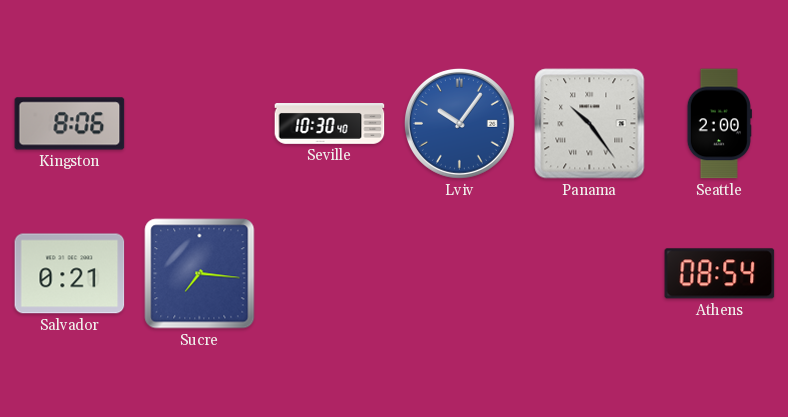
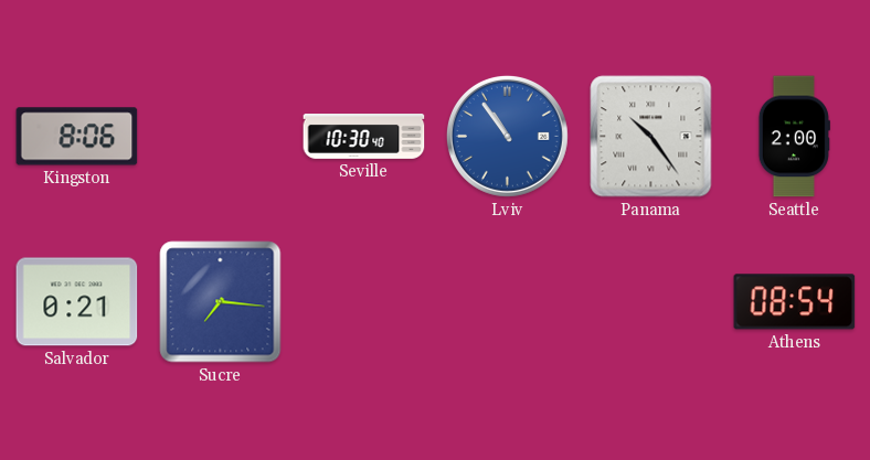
Lviv: 10:06 -> 10:54
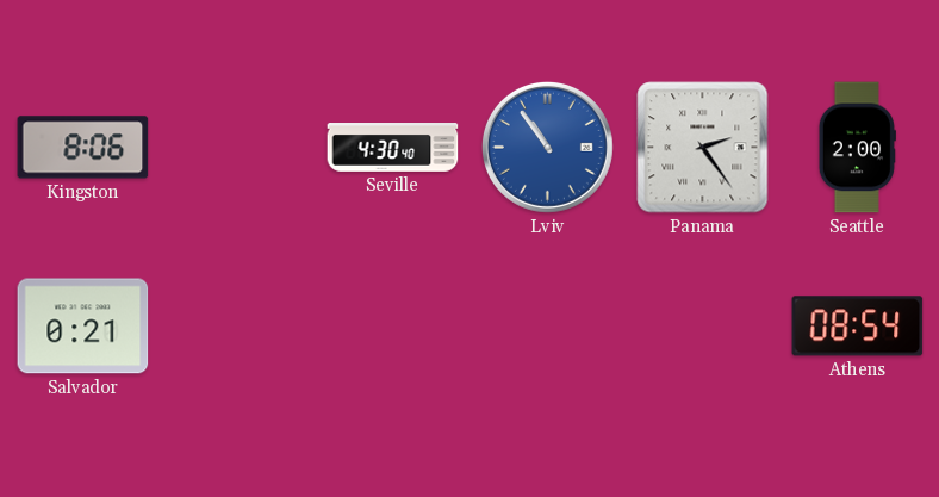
Seville: 10:30 -> 4:30
Panama: 10:24 -> 2:24
Sucre: 7:16 -> none
